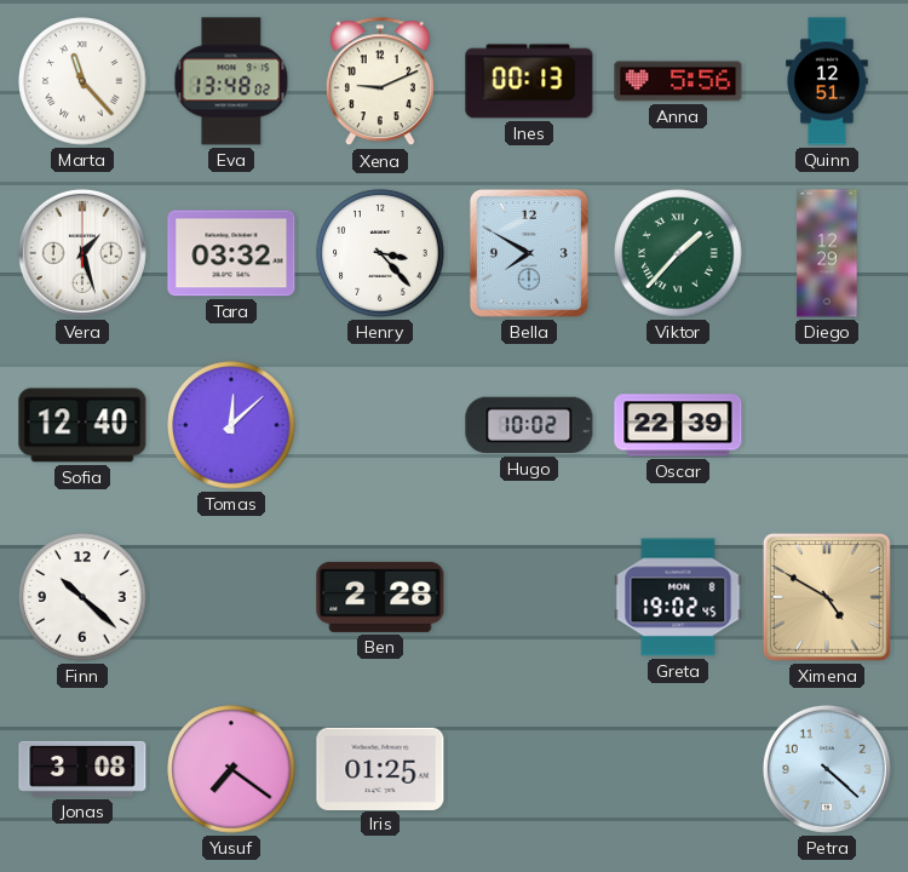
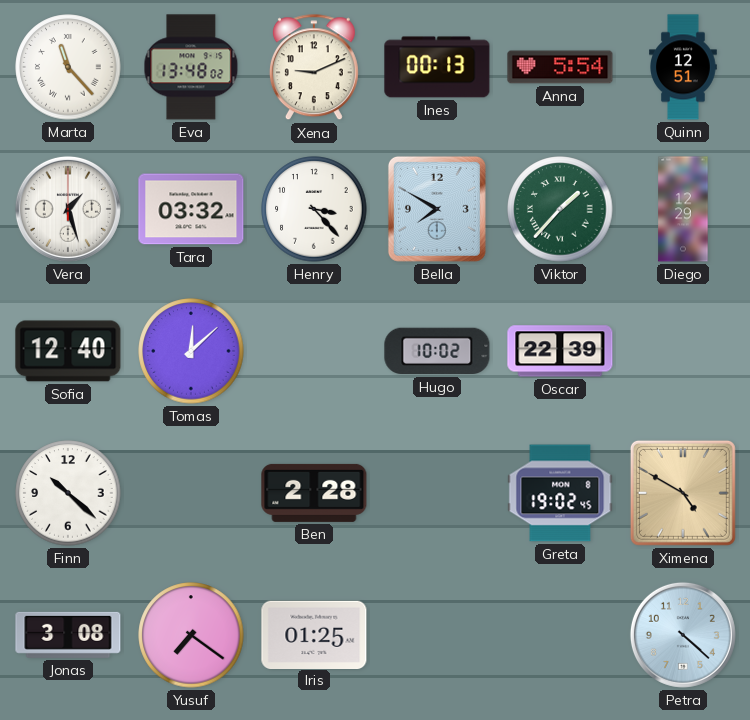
Anna: 5:56 -> 5:54
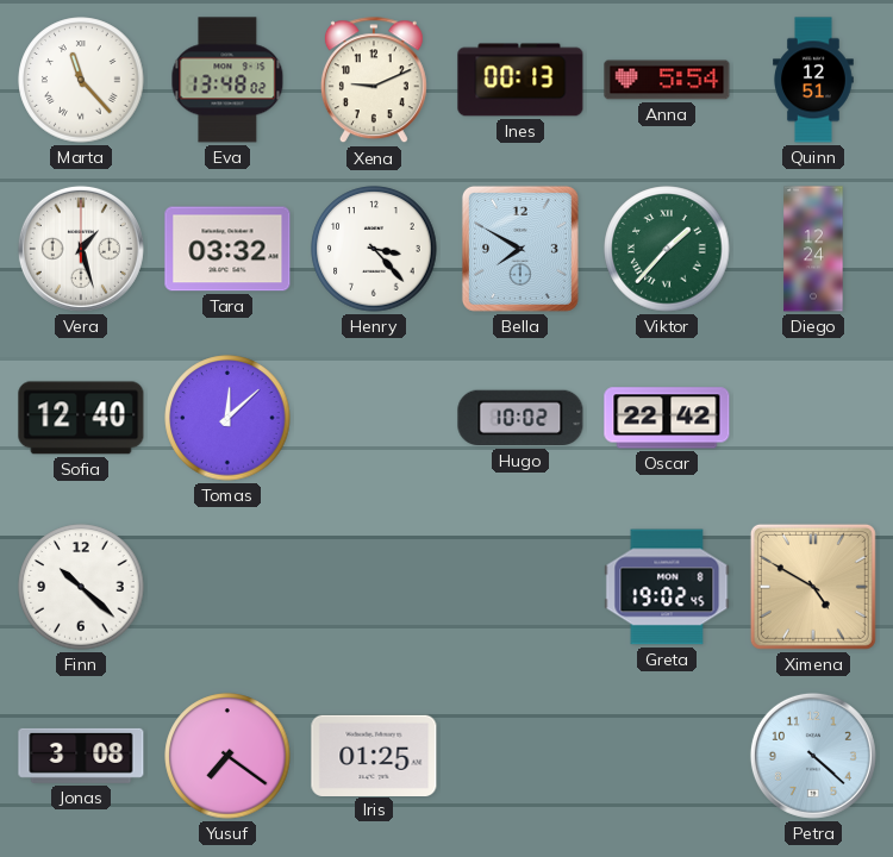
Diego: 12:29 -> 12:24
Oscar: 22:39 -> 22:42
Ben: 2:28 -> none
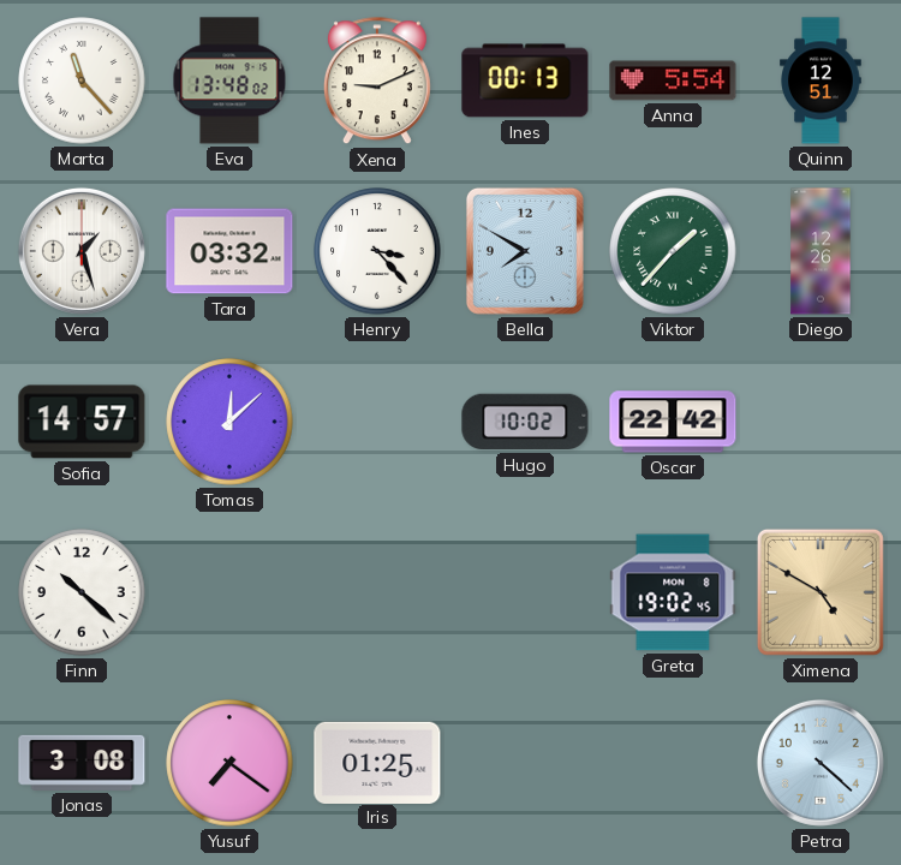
Diego: 12:24 -> 12:26
Sofia: 12:40 -> 14:57
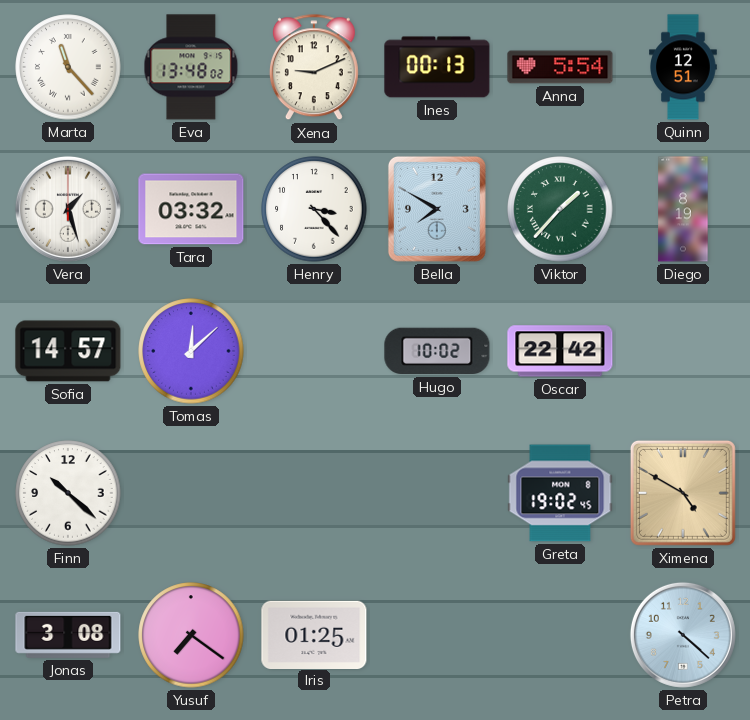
Diego: 12:26 -> 8:19
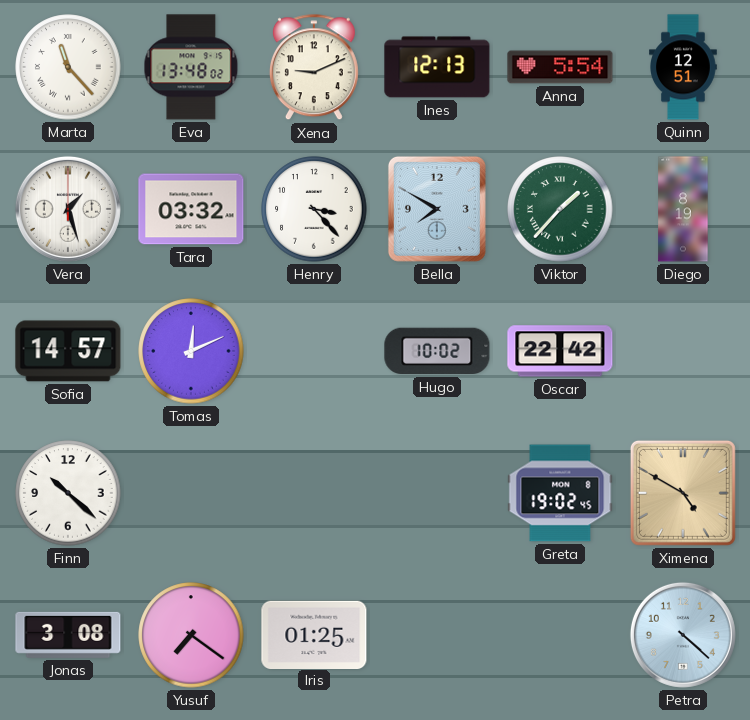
Ines: 00:13 -> 12:13
Tomas: 12:08 -> 12:11
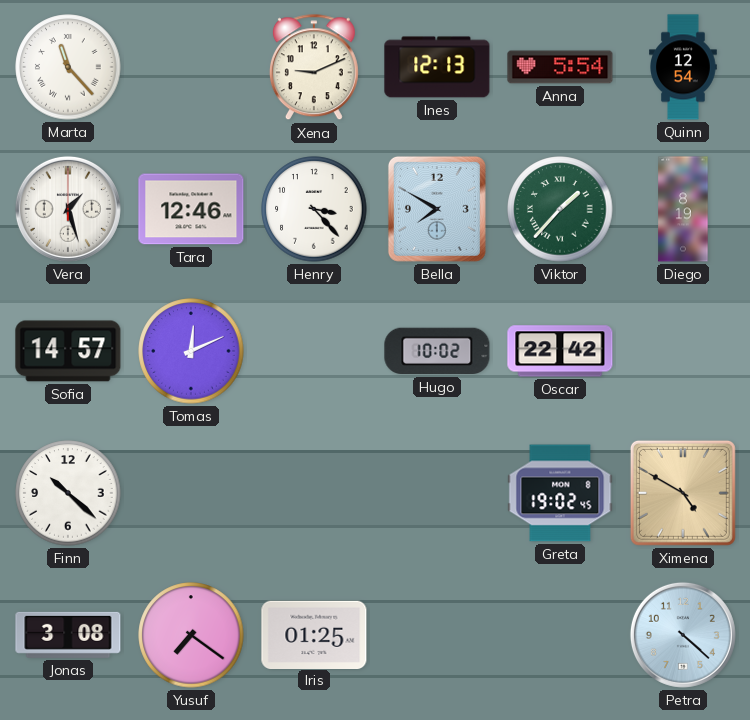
Eva: 13:48 -> none
Quinn: 12:51 -> 12:54
Tara: 03:32 -> 12:46
